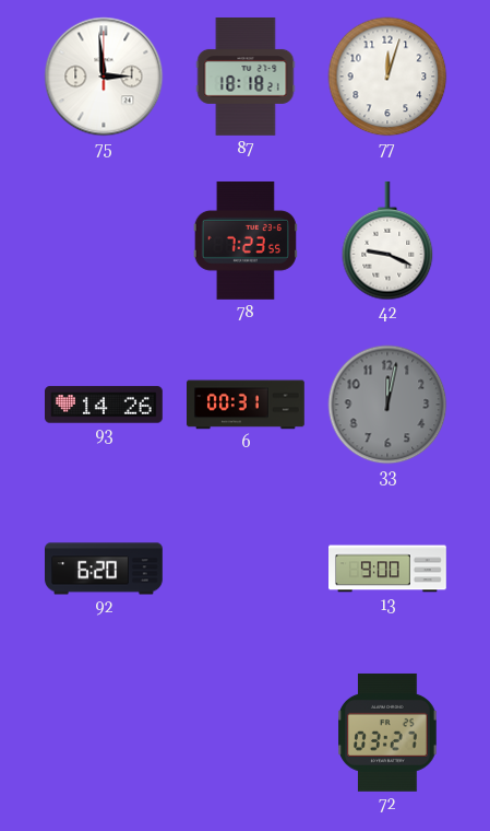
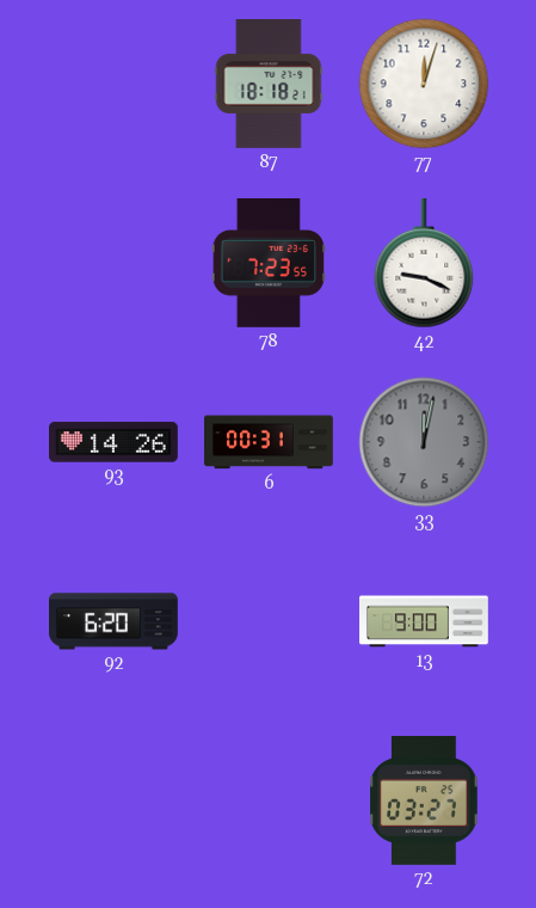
75: 2:59 -> none
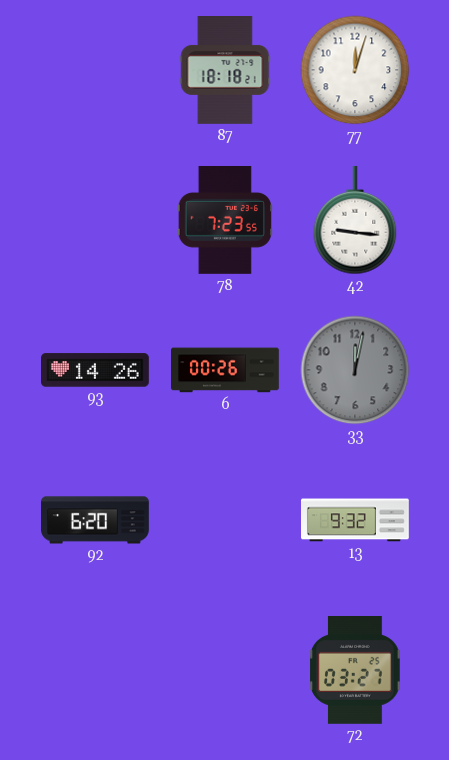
42: 9:19 -> 9:16
6: 00:31 -> 00:26
13: 9:00 -> 9:32
